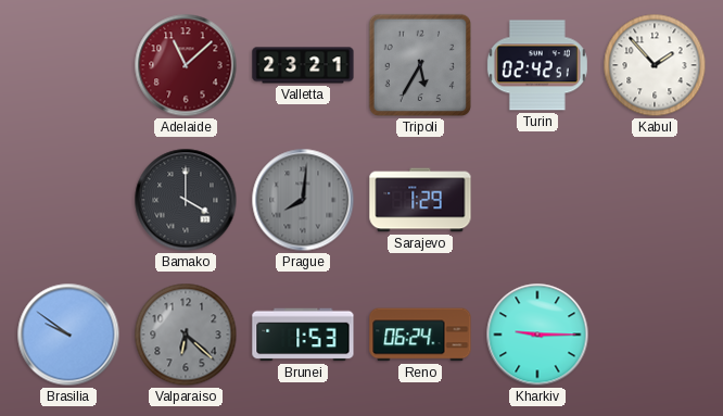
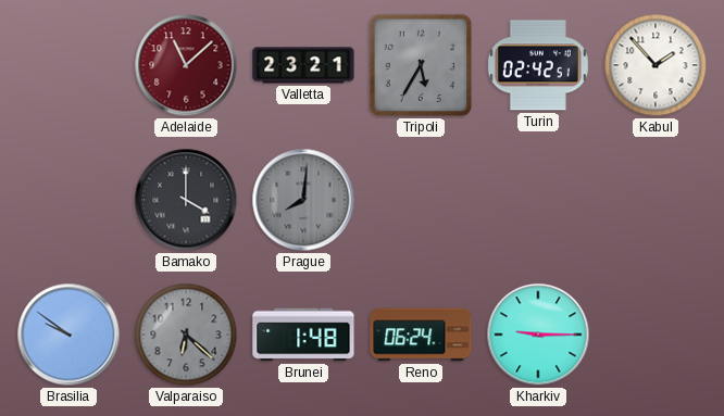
Sarajevo: 1:29 -> none
Brunei: 1:53 -> 1:48
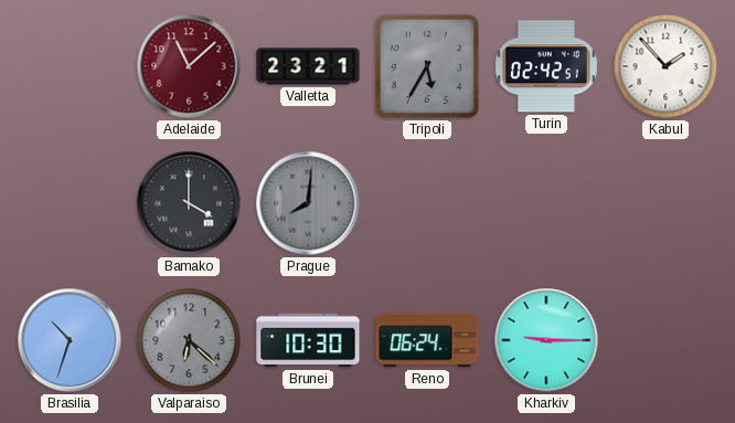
Brasilia: 9:51 -> 10:33
Brunei: 1:48 -> 10:30
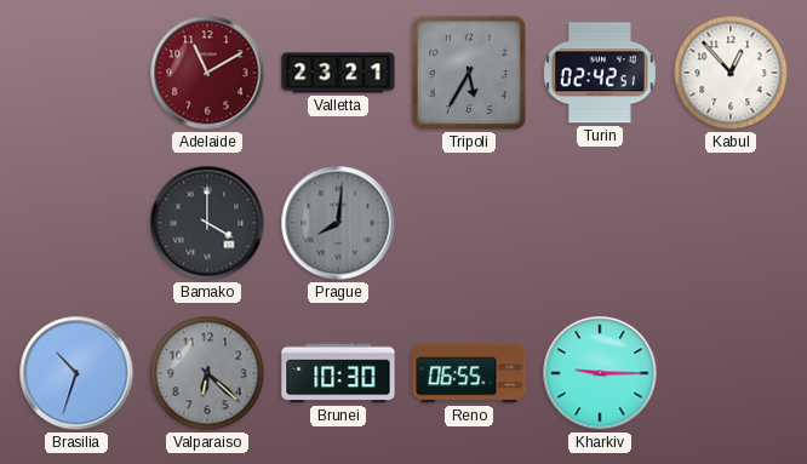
Adelaide: 11:08 -> 11:10
Kabul: 1:53 -> 12:53
Reno: 06:24 -> 06:55
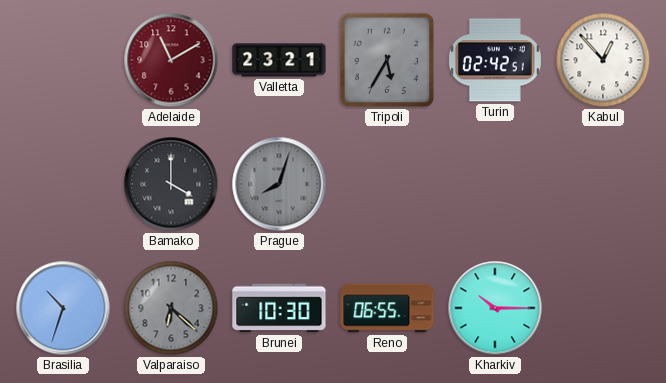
Prague: 8:01 -> 8:03
Kharkiv: 9:15 -> 10:15
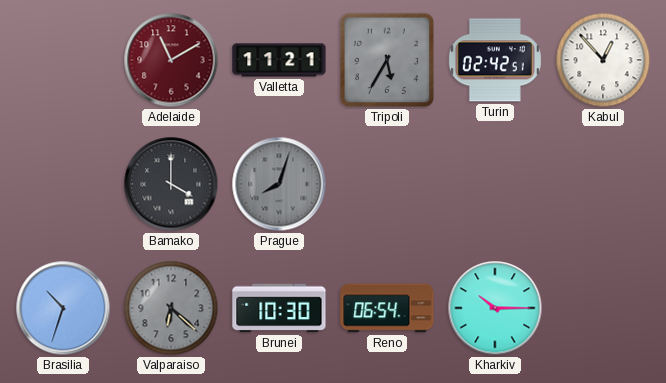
Valletta: 23:21 -> 11:21
Reno: 06:55 -> 06:54
